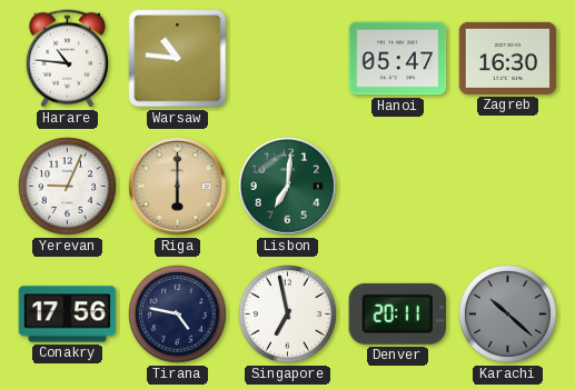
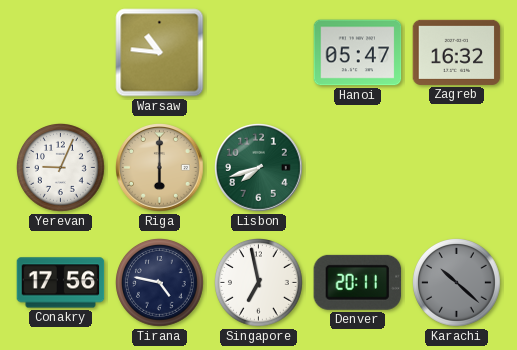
Harare: 10:46 -> none
Zagreb: 16:30 -> 16:32
Lisbon: 7:01 -> 7:42
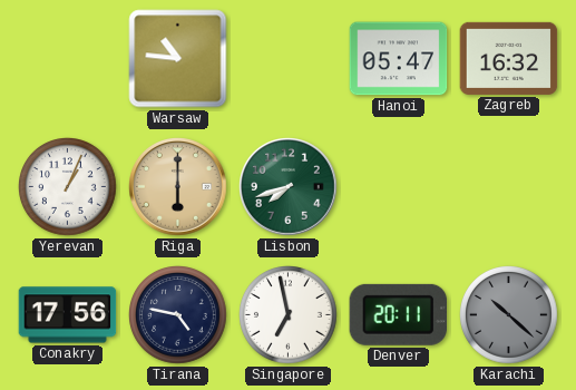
Yerevan: 9:04 -> 1:04
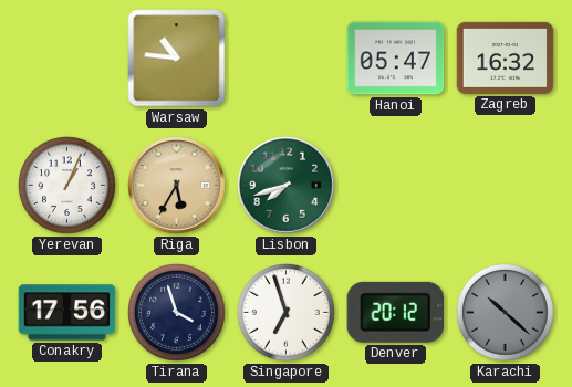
Riga: 6:00 -> 5:35
Tirana: 4:47 -> 3:57
Singapore: 6:58 -> 6:57
Denver: 20:11 -> 20:12
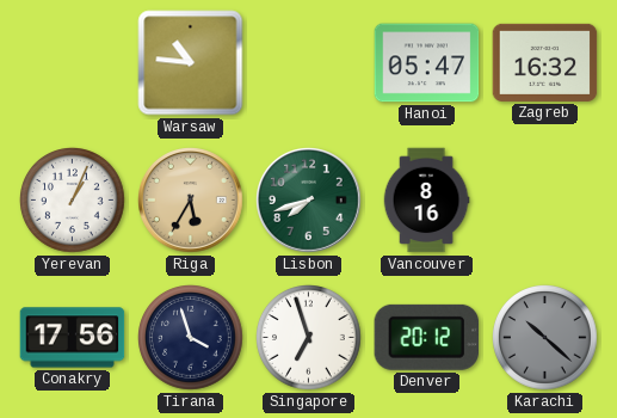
Vancouver: none -> 8:16
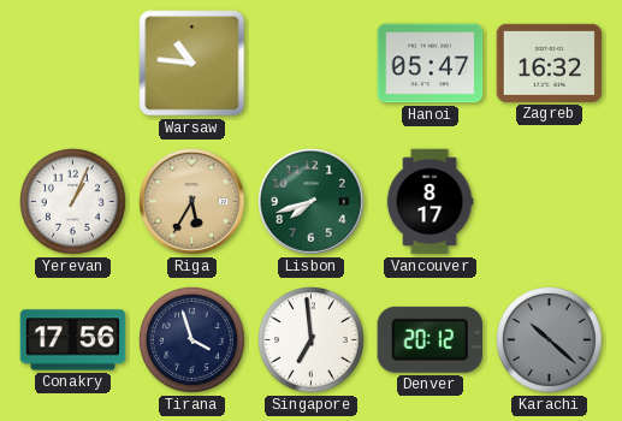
Vancouver: 8:16 -> 8:17
Singapore: 6:57 -> 6:59
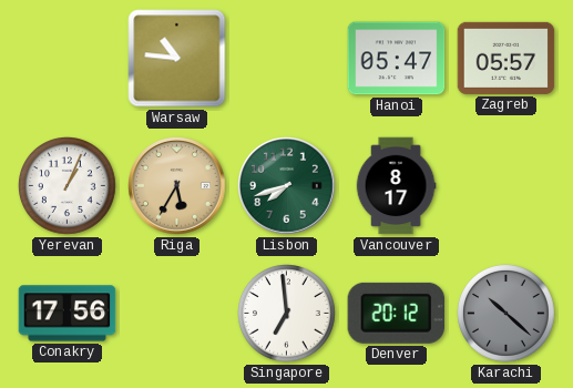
Zagreb: 16:32 -> 05:57
Tirana: 3:57 -> none
